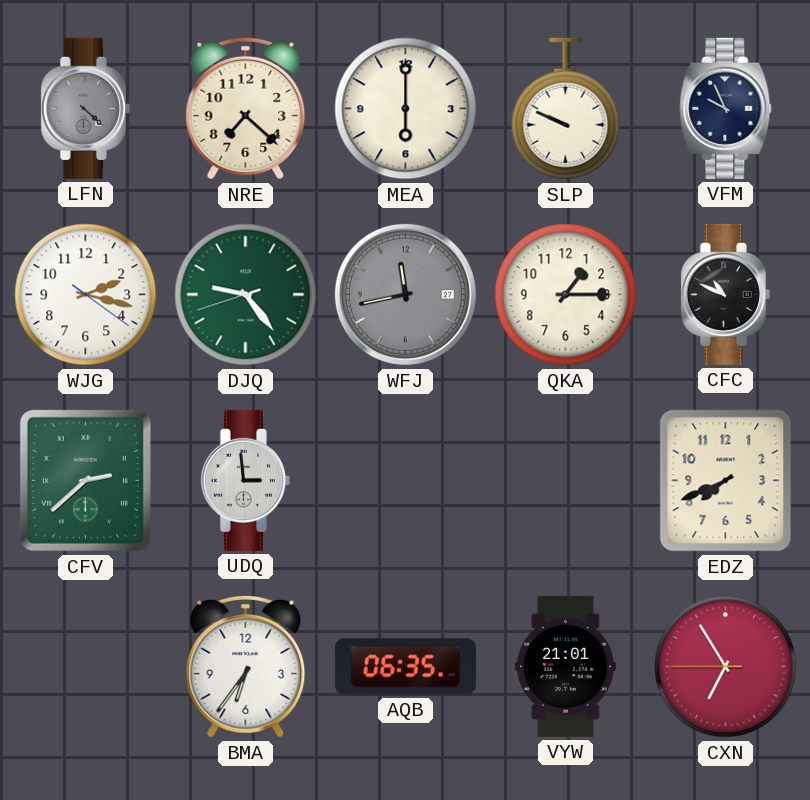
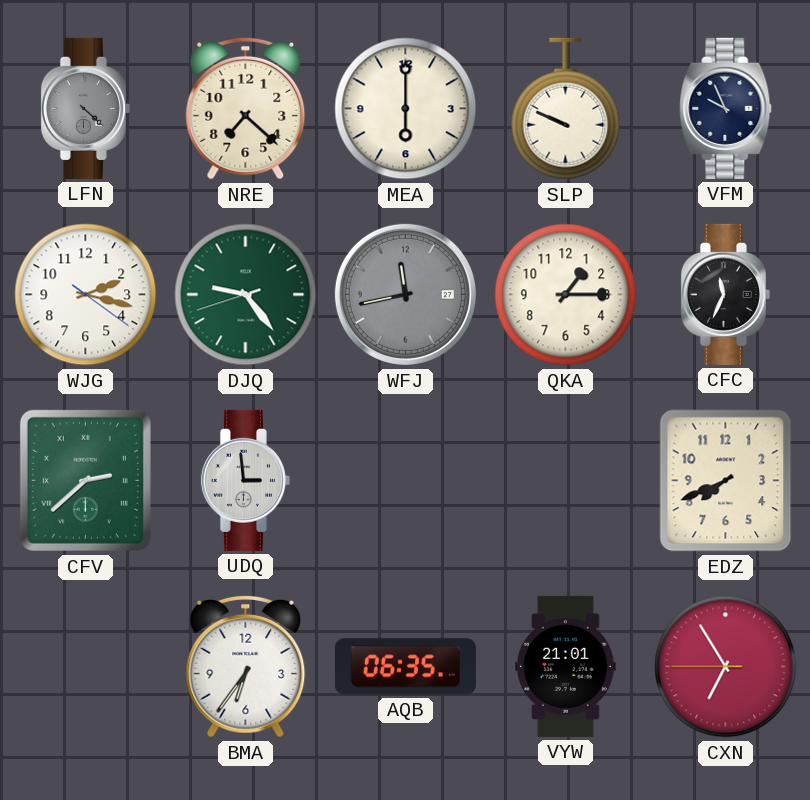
CFC: 10:49 -> 11:34
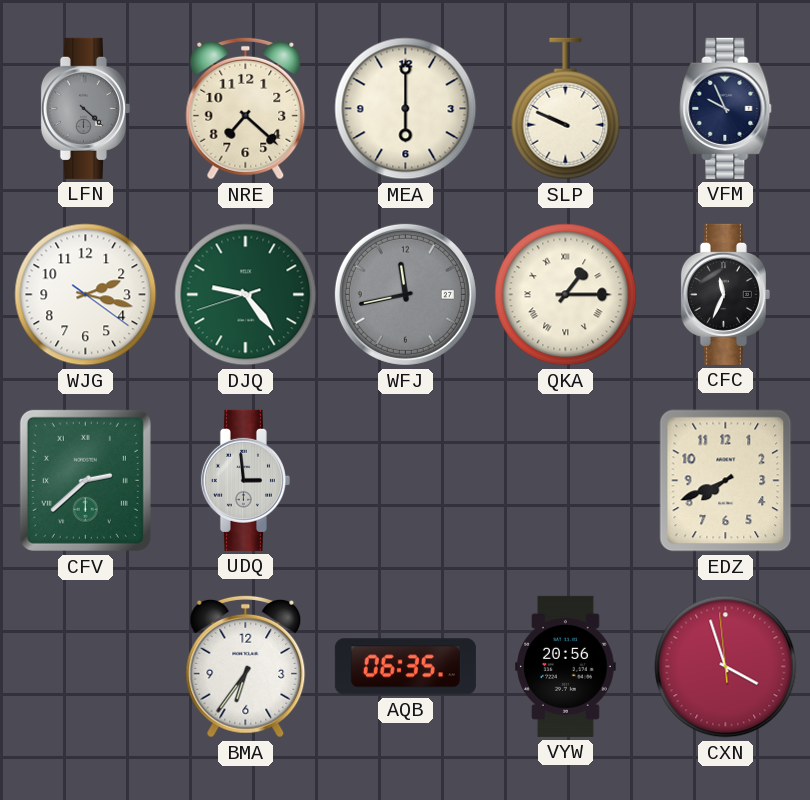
QKA numerals: Arabic -> Roman
VYW: 21:01 -> 20:56
CXN: 6:54 -> 3:56
